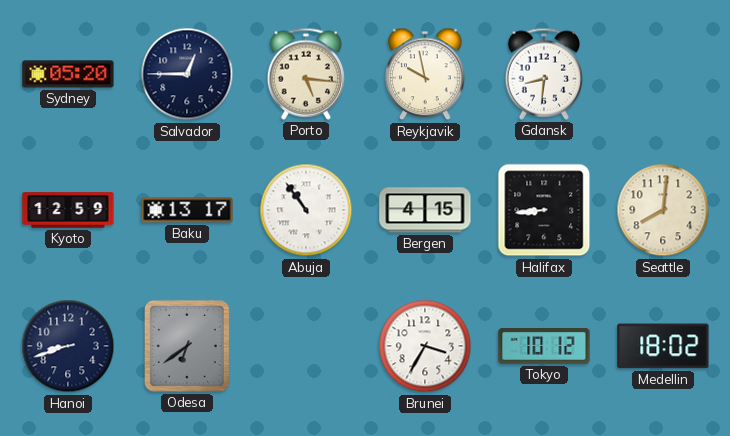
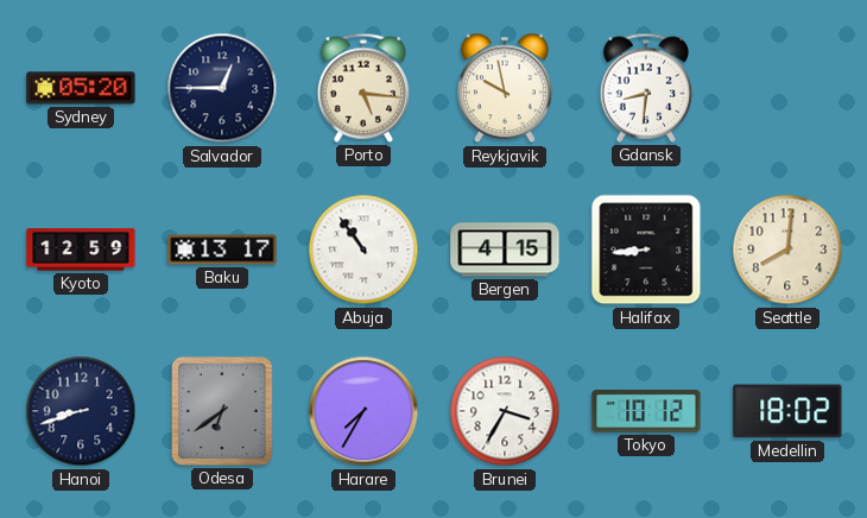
Harare: none -> 7:35
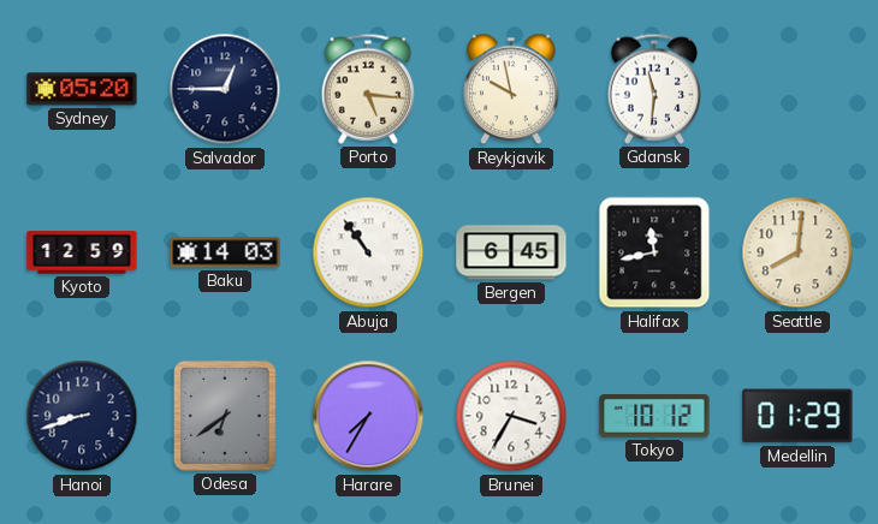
Gdansk: 8:31 -> 11:31
Baku: 13:17 -> 14:03
Bergen: 4:15 -> 6:45
Halifax: 8:44 -> 11:43
Medellin: 18:02 -> 01:29
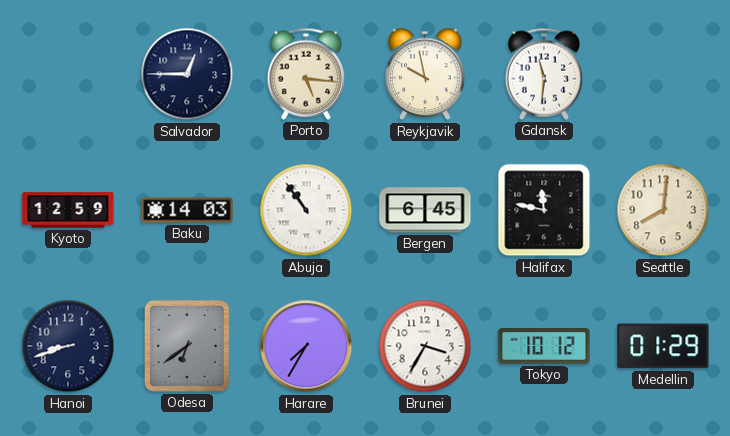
Sydney: 05:20 -> none
Halifax: 11:43 -> 11:47
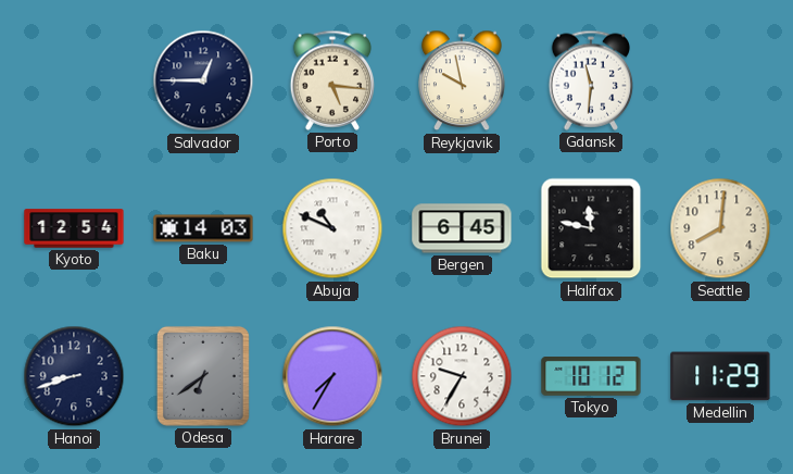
Kyoto: 12:59 -> 12:54
Abuja: 10:54 -> 10:49
Brunei: 3:35 -> 9:35
Medellin: 01:29 -> 11:29
